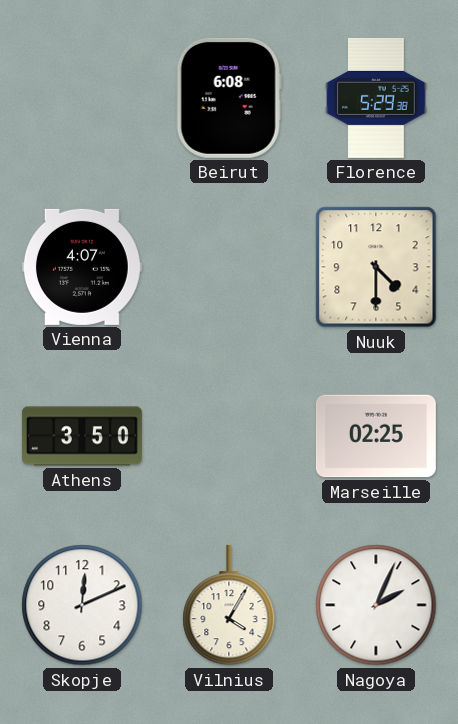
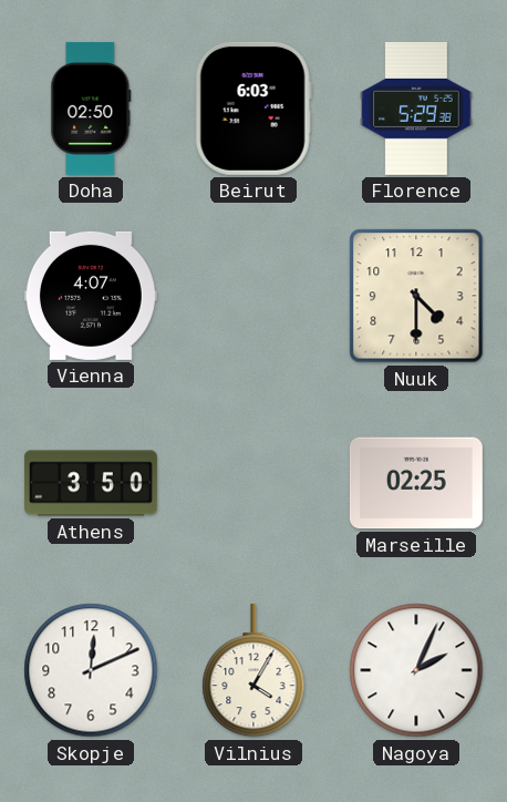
Doha: none -> 02:50
Beirut: 6:08 -> 6:03
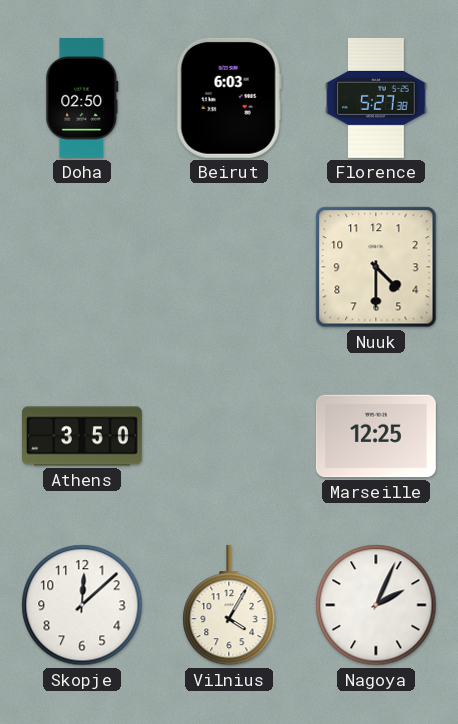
Florence: 5:29 -> 5:27
Vienna: 4:07 -> none
Marseille: 02:25 -> 12:25
Skopje: 12:11 -> 12:08
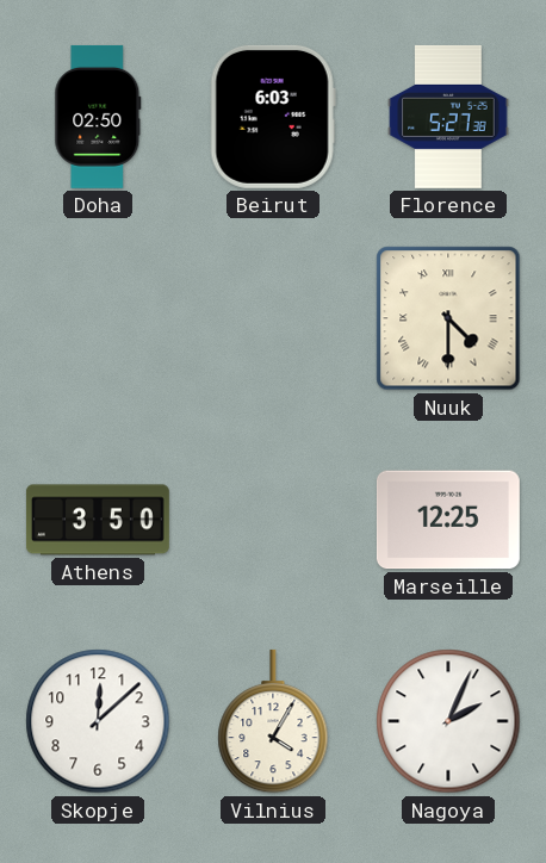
Nuuk numerals: Arabic -> Roman
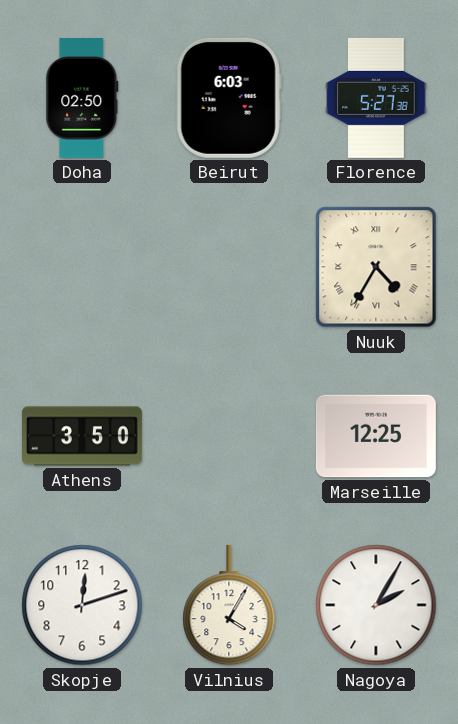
Nuuk: 4:30 -> 4:35
Skopje: 12:08 -> 12:12
Nagoya: 2:04 -> 2:05
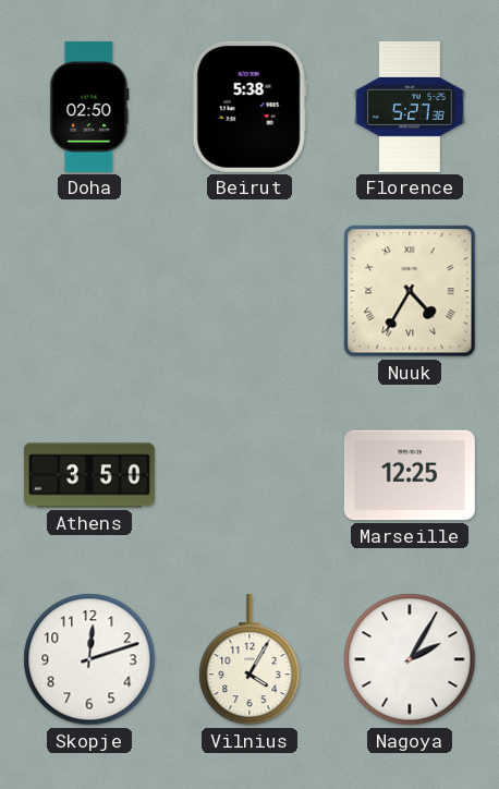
Beirut: 6:03 -> 5:38
